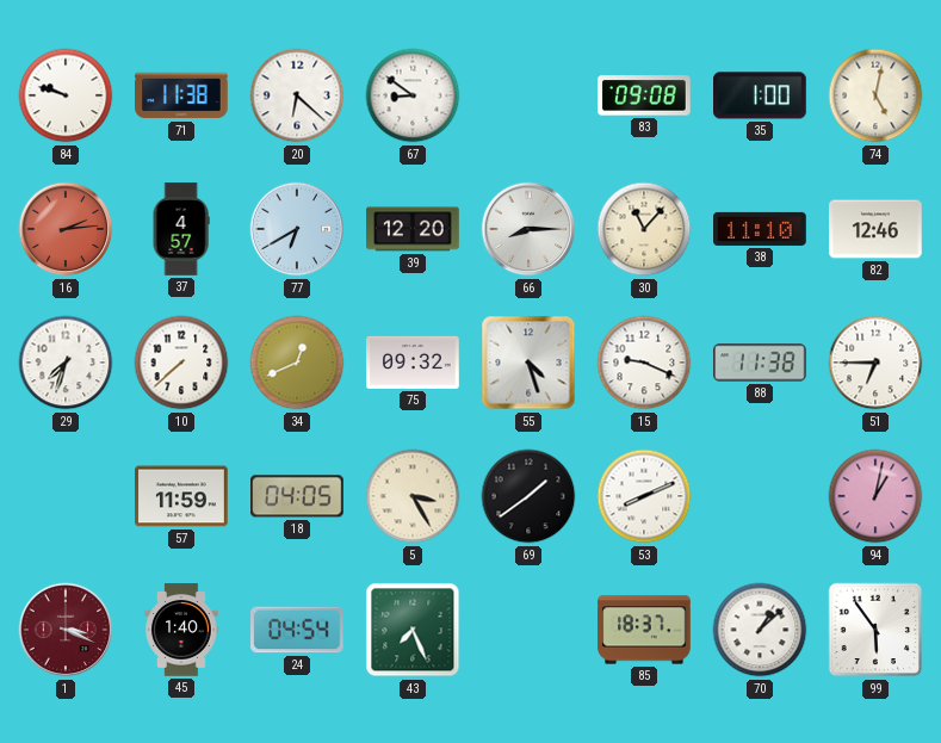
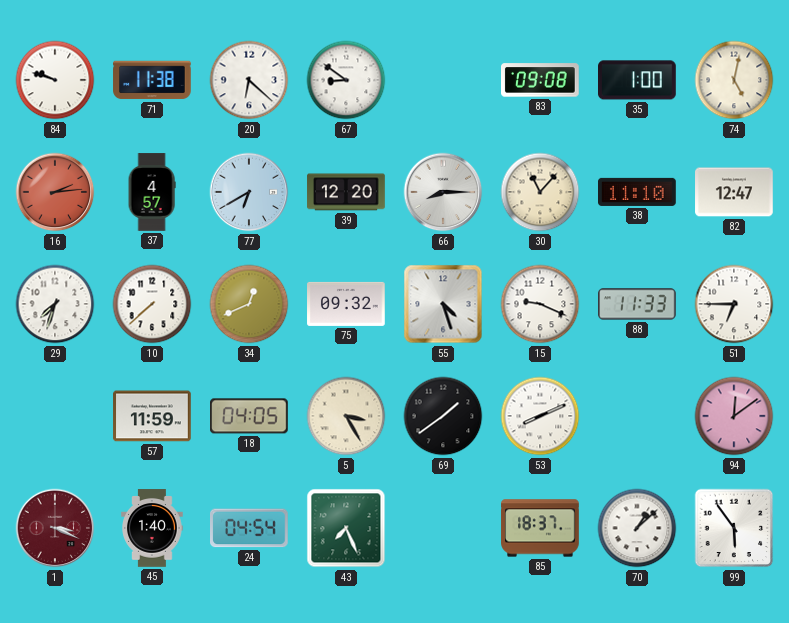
82: 12:46 -> 12:47
88: 11:38 -> 11:33
94: 1:02 -> 12:09
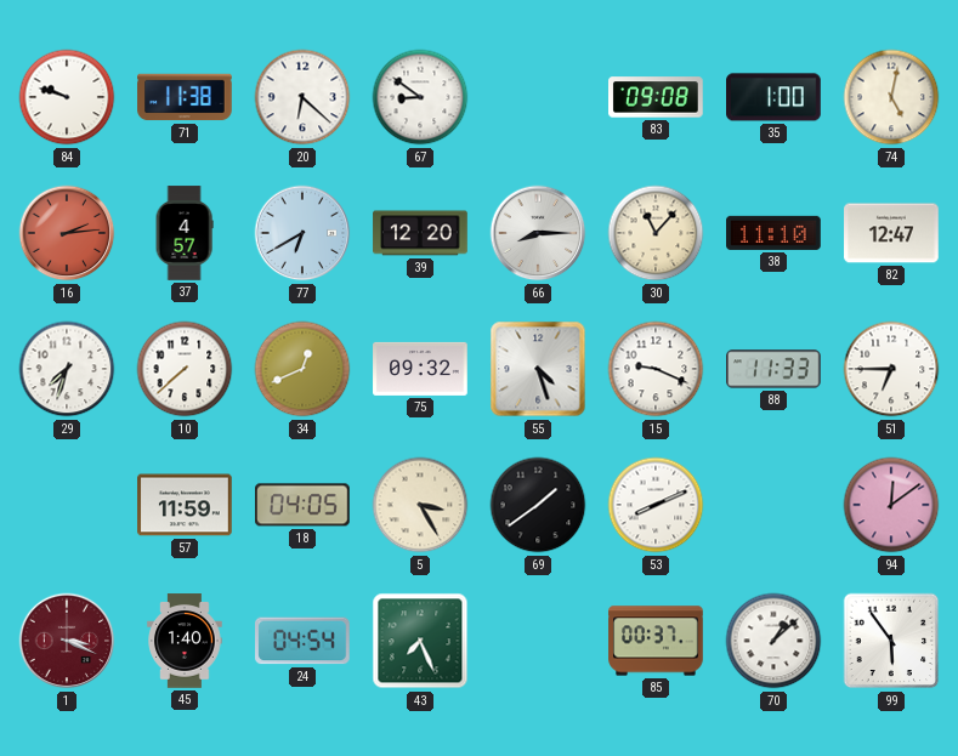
85: 18:37 -> 00:37
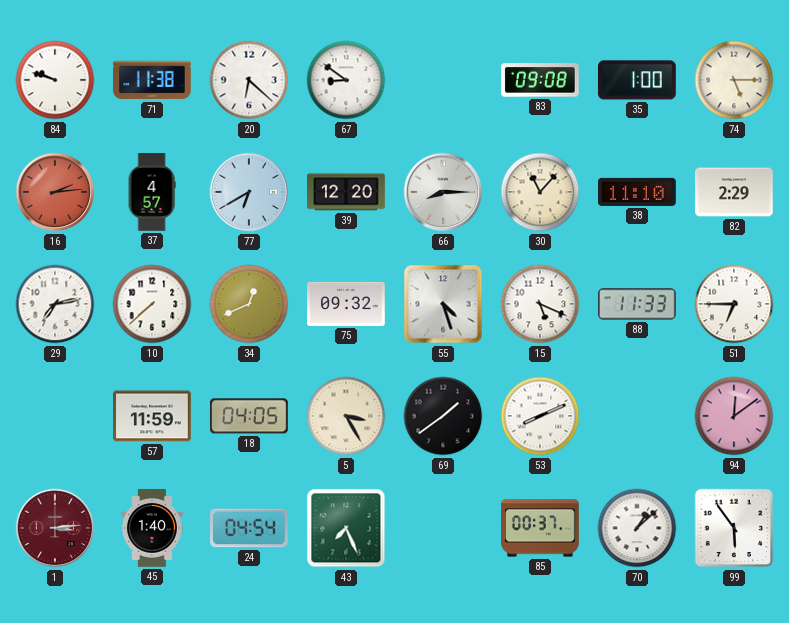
74: 5:02 -> 5:15
82: 12:47 -> 2:29
29: 7:33 -> 7:13
15: 9:19 -> 5:19
1: 3:19 -> 3:14
